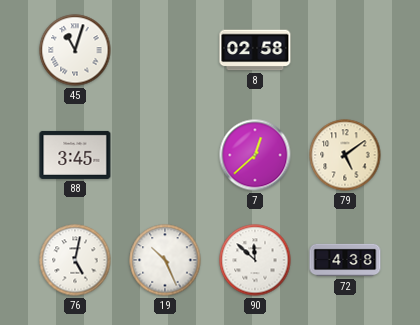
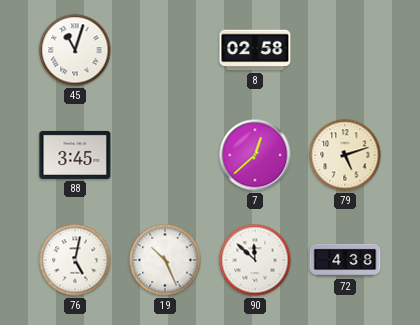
79: 5:09 -> 5:12
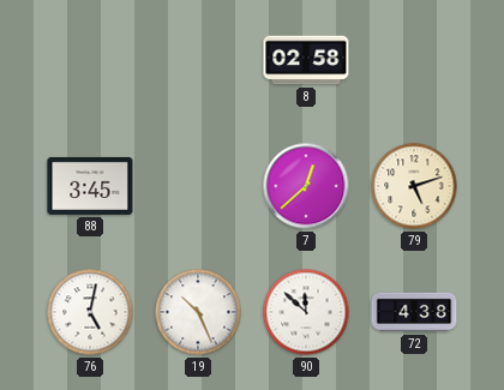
45: 11:03 -> none
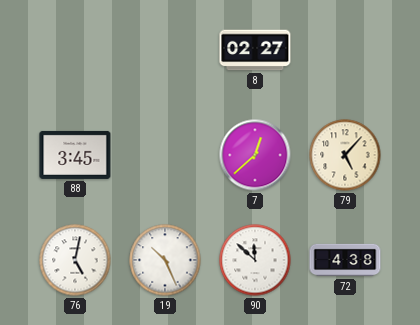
8: 02:58 -> 02:27
79: 5:12 -> 5:07
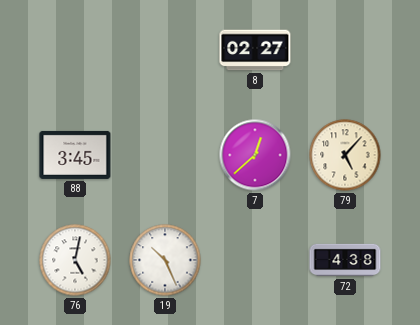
90: 11:52 -> none
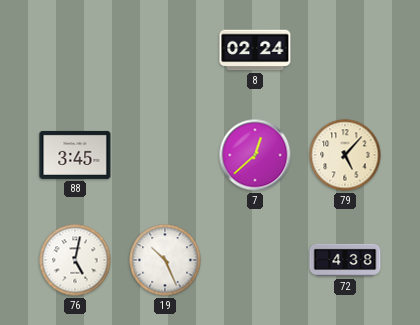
8: 02:27 -> 02:24
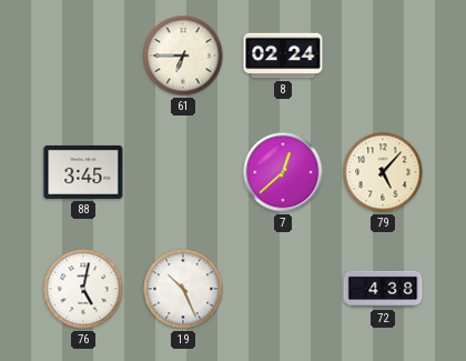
61: none -> 6:45
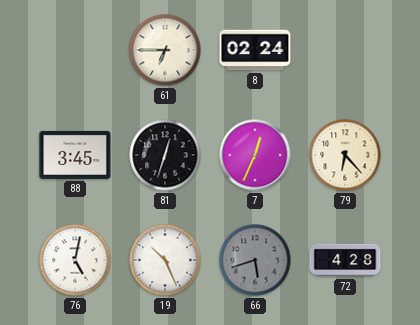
81: none -> 12:33
7: 12:38 -> 12:34
79: 5:07 -> 6:23
66: none -> 5:42
72: 4:38 -> 4:28
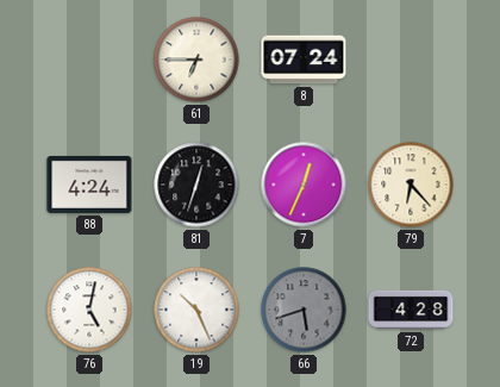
8: 02:24 -> 07:24
88: 3:45 -> 4:24
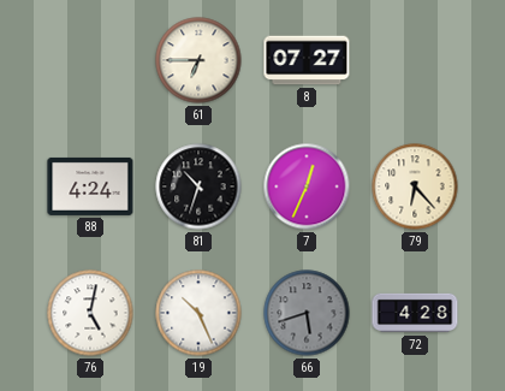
8: 07:24 -> 07:27
81: 12:33 -> 10:33
